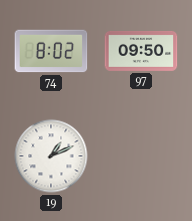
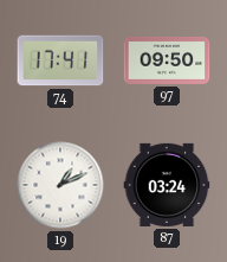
74: 8:02 -> 17:41
87: none -> 03:24
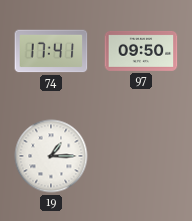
19: 1:11 -> 1:15
87: 03:24 -> none
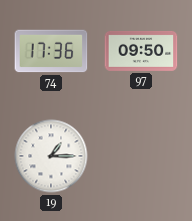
74: 17:41 -> 17:36
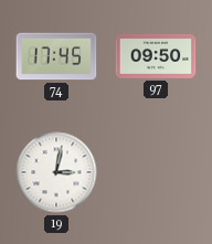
74: 17:36 -> 17:45
19: 1:15 -> 3:02
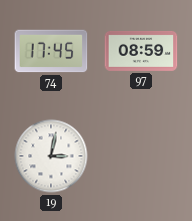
97: 09:50 -> 08:59
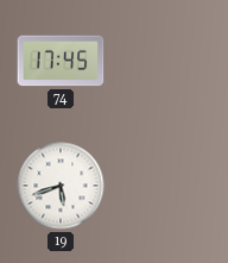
97: 08:59 -> none
19: 3:02 -> 5:42
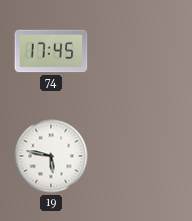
19: 5:42 -> 5:47
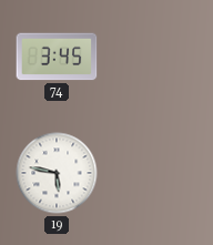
74: 17:45 -> 3:45
